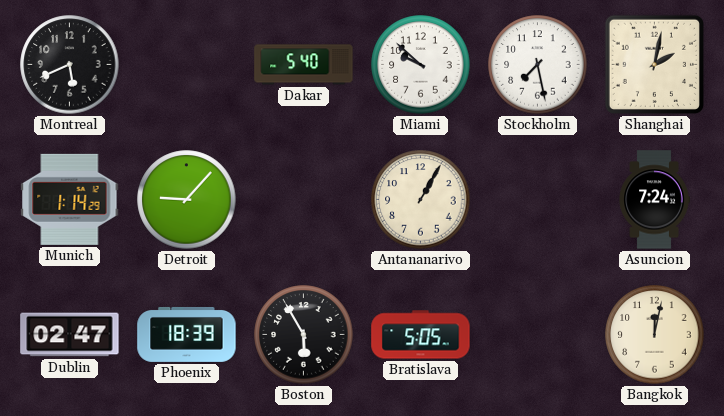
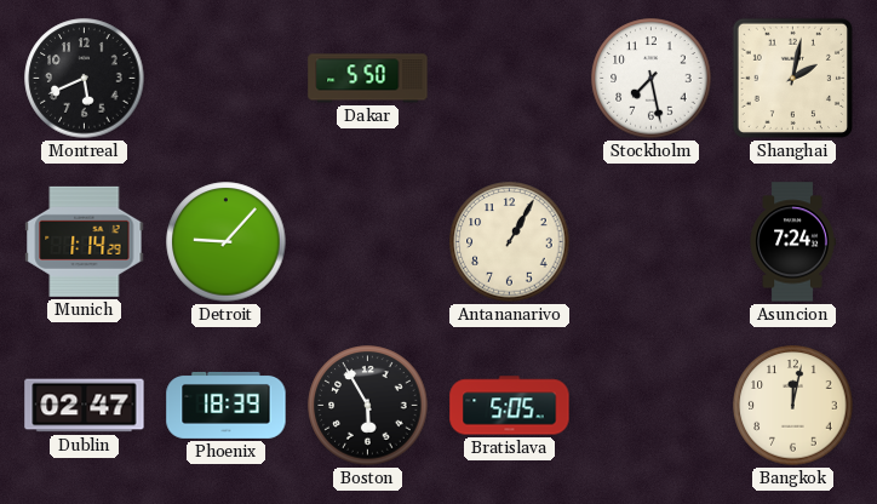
Dakar: 5:40 -> 5:50
Miami: 9:52 -> none
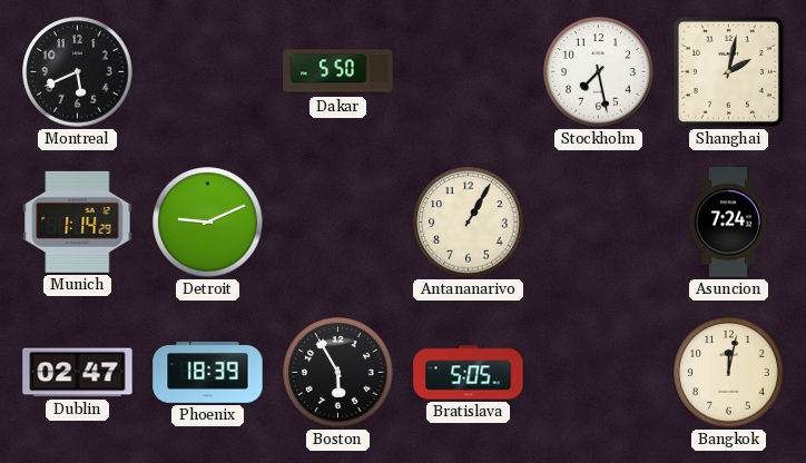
Detroit: 9:07 -> 9:11
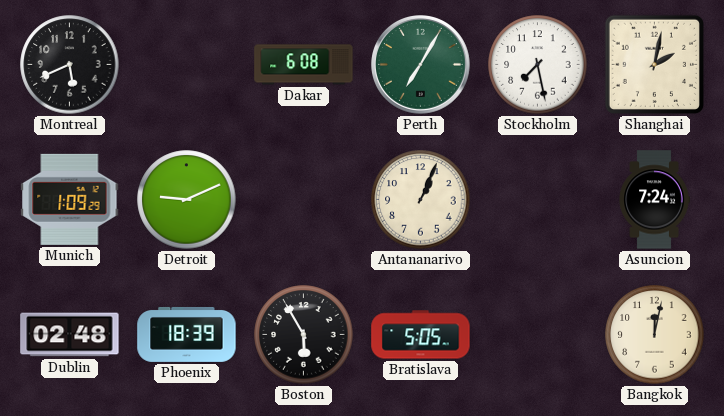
Dakar: 5:50 -> 6:08
Perth: none -> 7:05
Munich: 1:14 -> 1:09
Antananarivo: 1:05 -> 1:04
Dublin: 02:47 -> 02:48
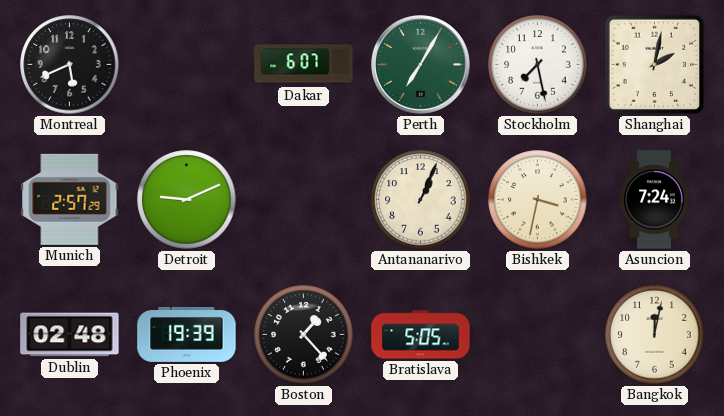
Dakar: 6:08 -> 6:07
Munich: 1:09 -> 2:57
Bishkek: none -> 3:32
Phoenix: 18:39 -> 19:39
Boston: 5:55 -> 1:23
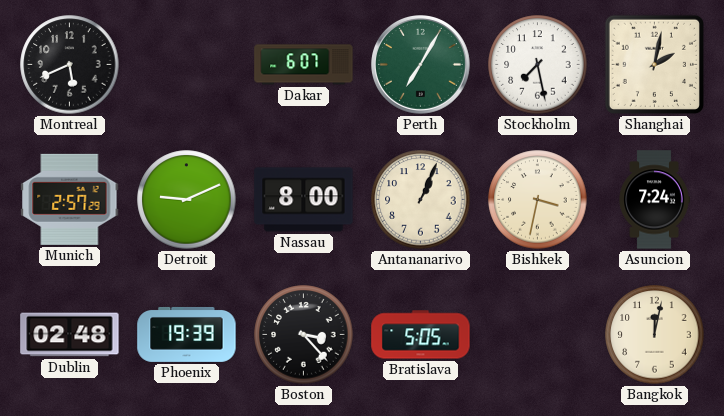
Nassau: none -> 8:00
Boston: 1:23 -> 3:23
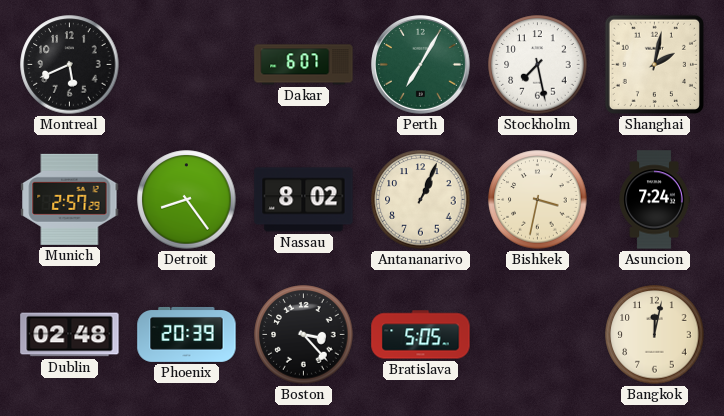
Detroit: 9:11 -> 8:24
Nassau: 8:00 -> 8:02
Phoenix: 19:39 -> 20:39
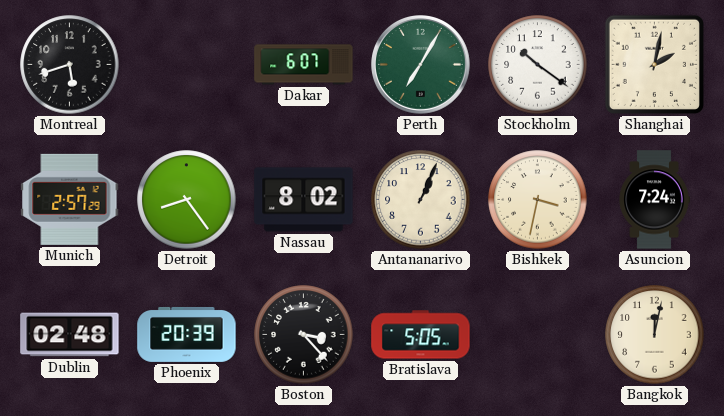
Montreal: 5:41 -> 5:42
Stockholm: 7:28 -> 10:21
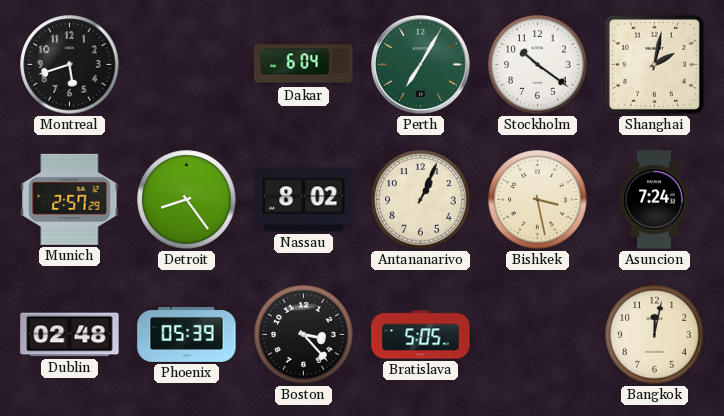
Dakar: 6:07 -> 6:04
Bishkek: 3:32 -> 3:28
Phoenix: 20:39 -> 05:39
